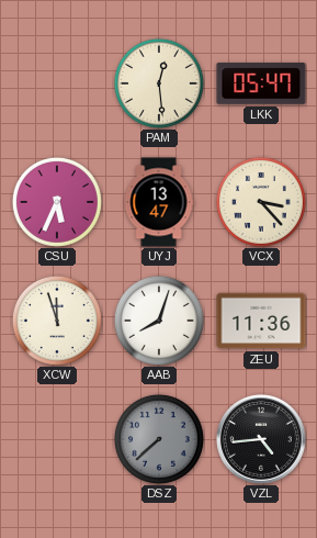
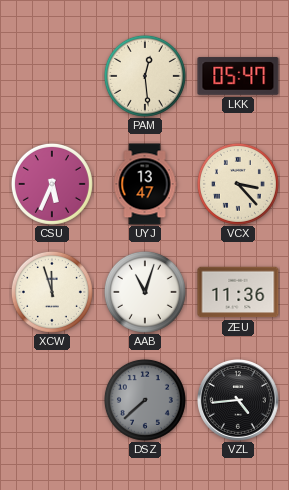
AAB: 8:03 -> 11:03
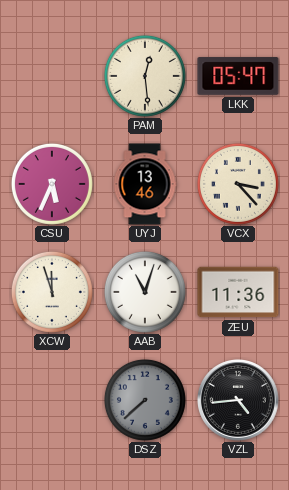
UYJ: 13:47 -> 13:46
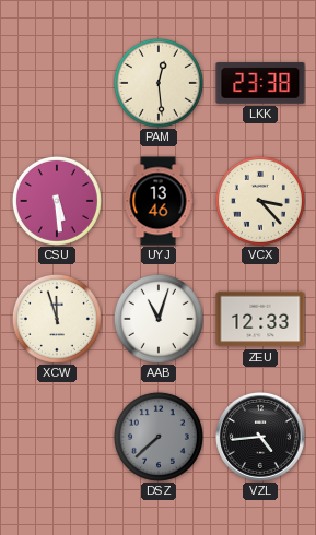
LKK: 05:47 -> 23:38
CSU: 5:34 -> 5:29
ZEU: 11:36 -> 12:33
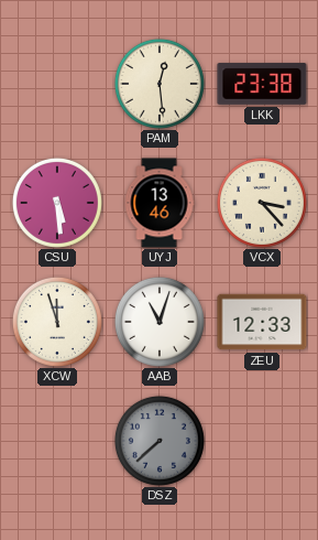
VZL: 4:44 -> none
